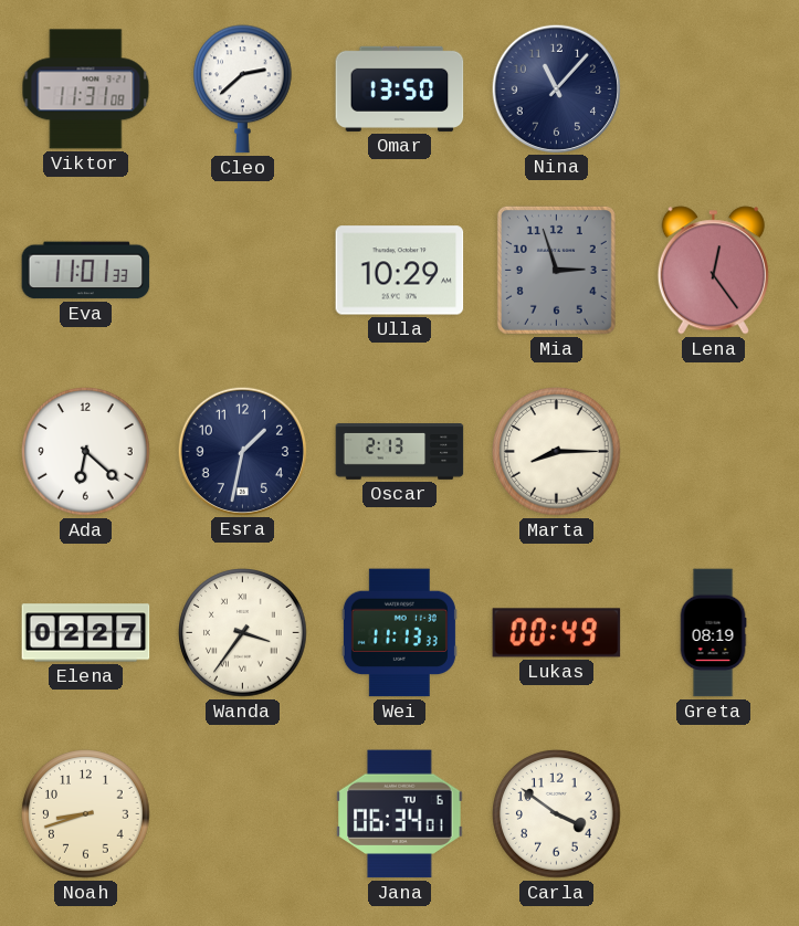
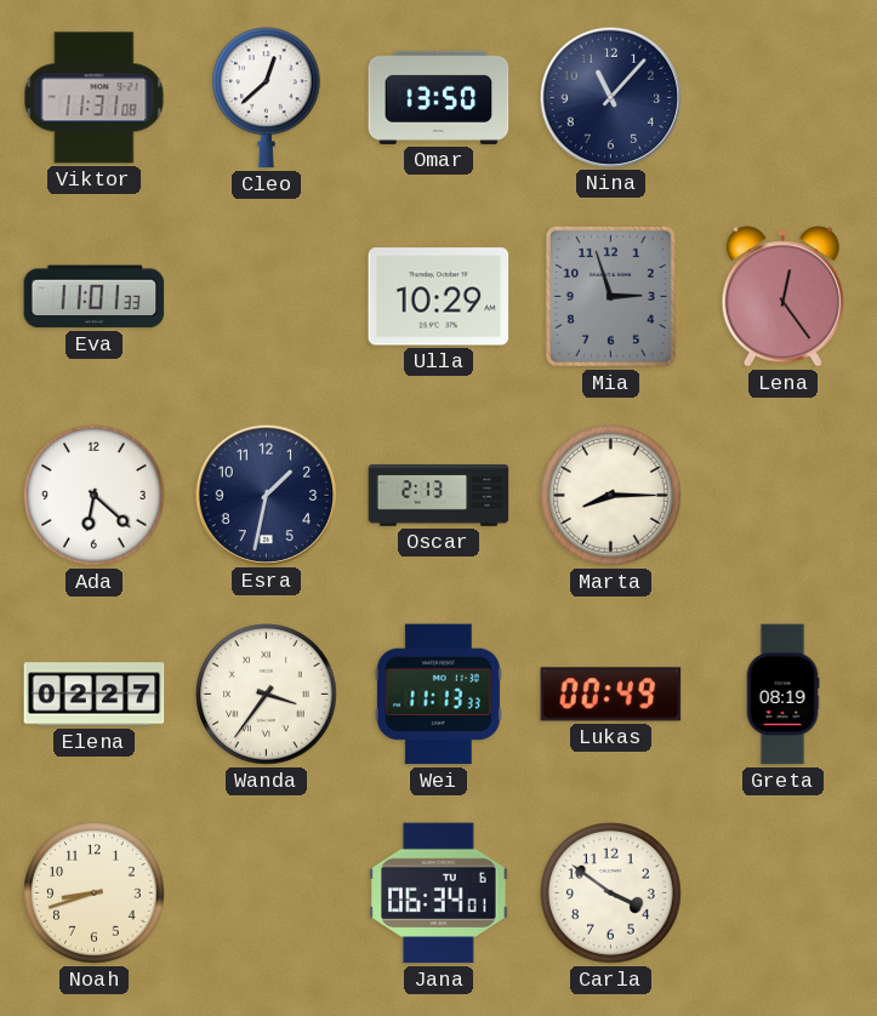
Cleo: 2:38 -> 12:38
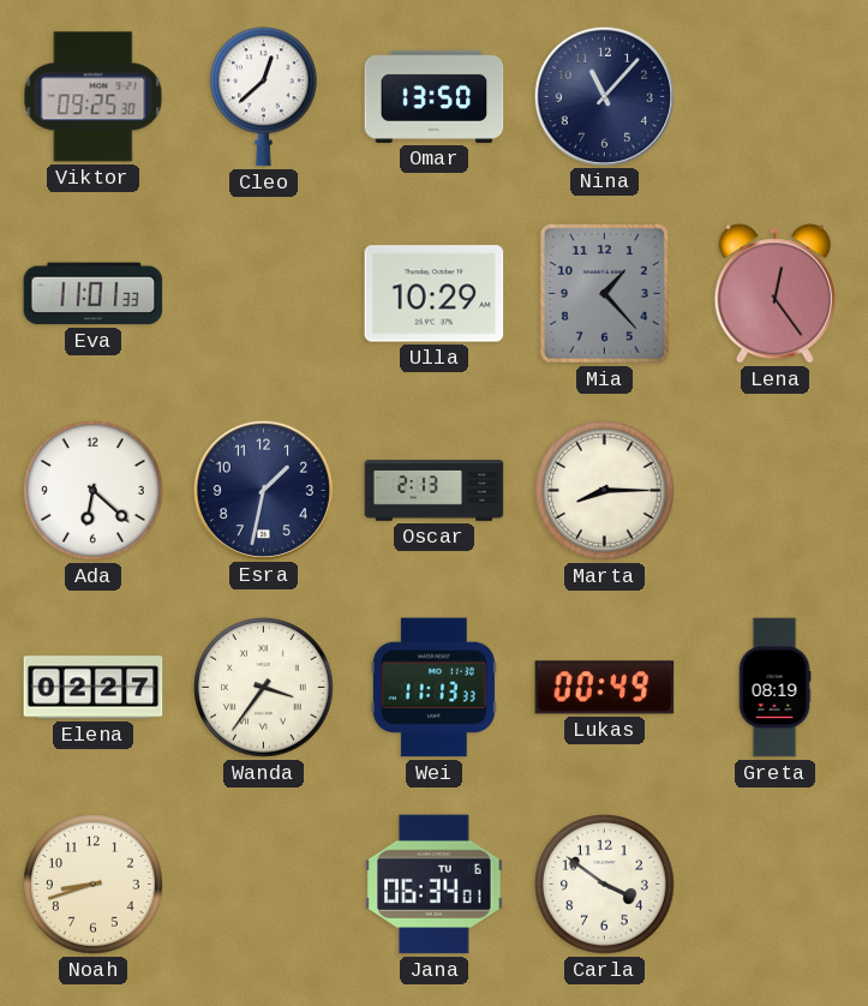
Viktor: 11:31 -> 09:25
Mia: 2:57 -> 1:23
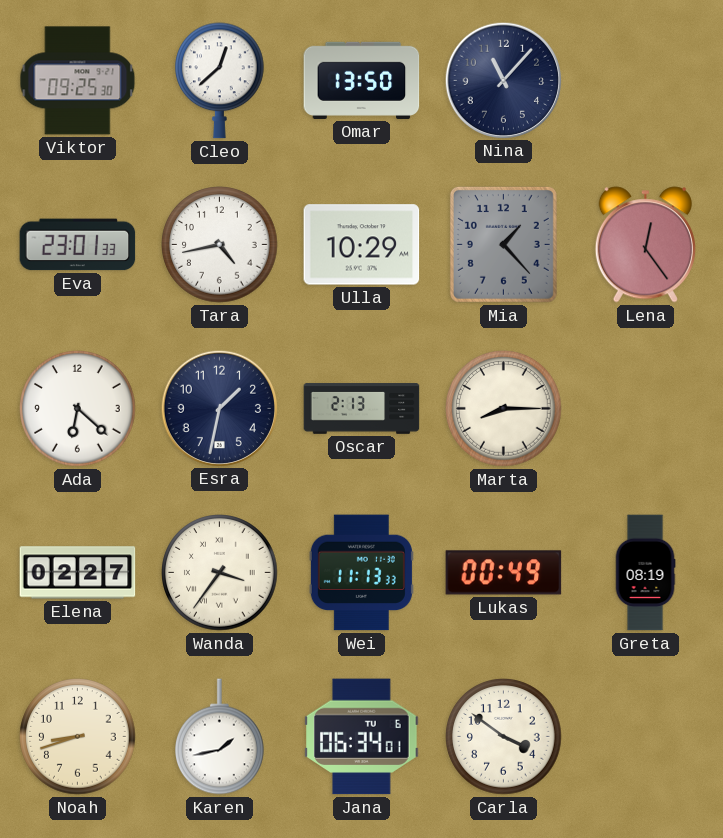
Eva: 11:01 -> 23:01
Tara: none -> 4:43
Karen: none -> 1:43
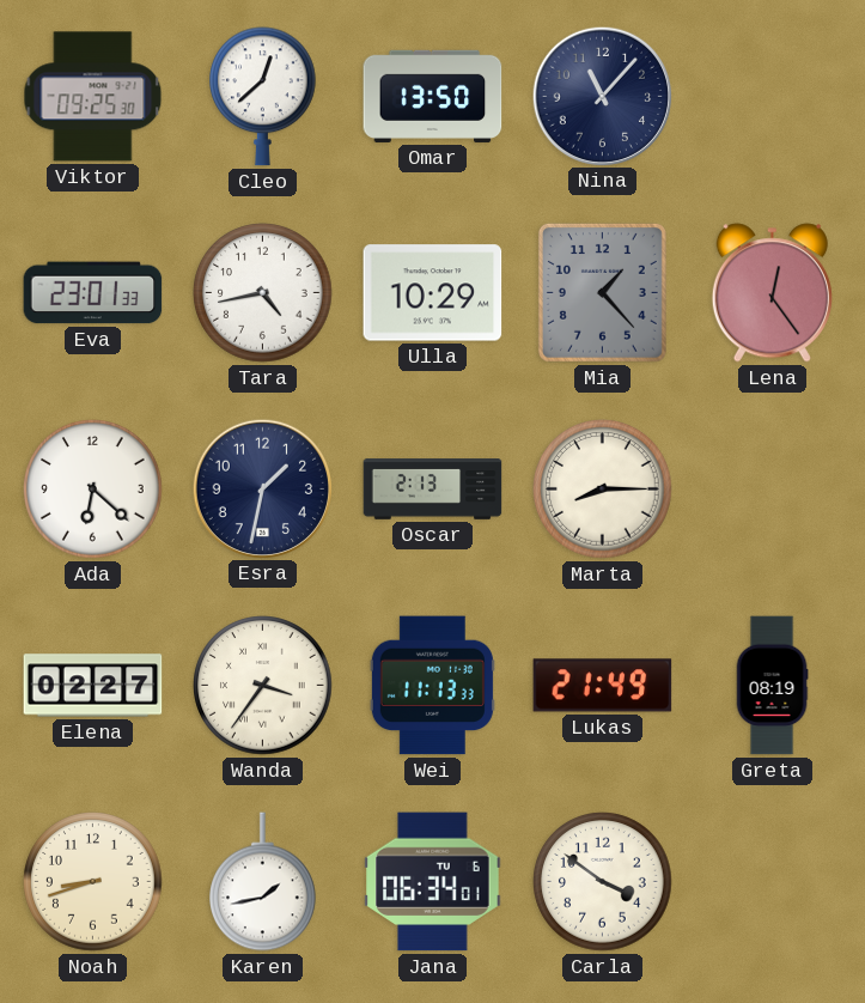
Lukas: 00:49 -> 21:49
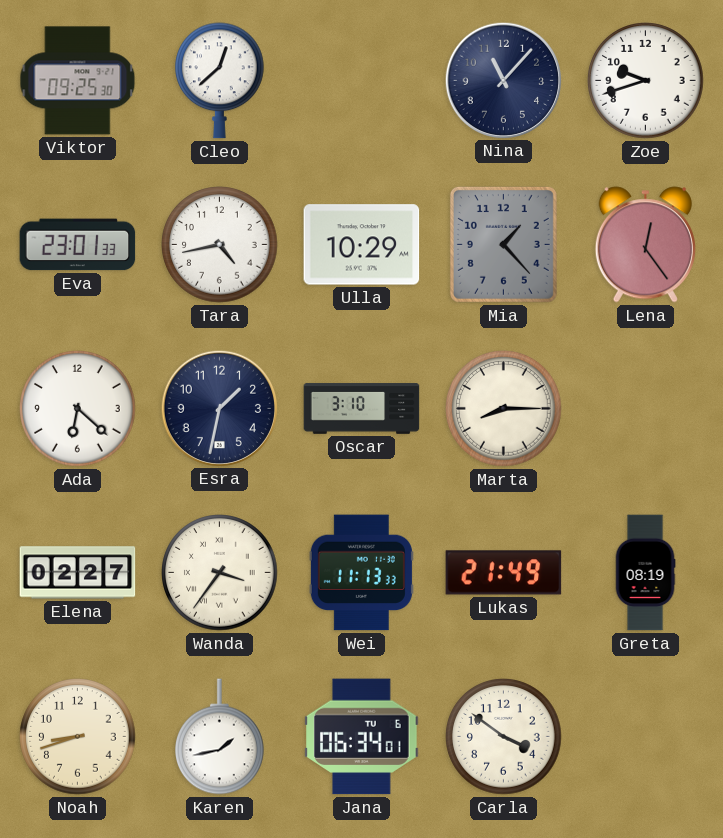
Omar: 13:50 -> none
Zoe: none -> 9:42
Oscar: 2:13 -> 3:10
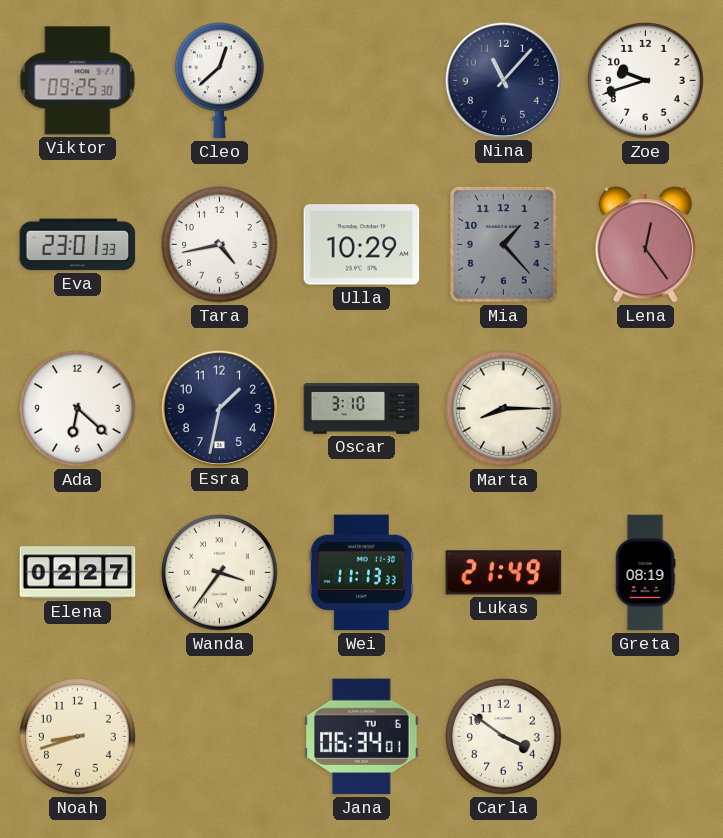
Karen: 1:43 -> none
